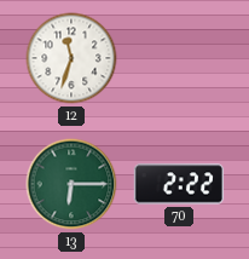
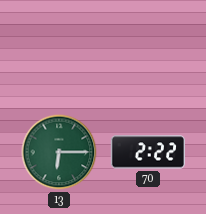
12: 11:33 -> none
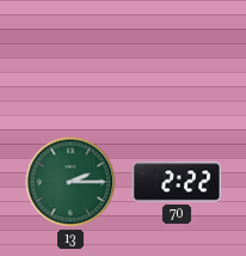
13: 6:15 -> 2:15
